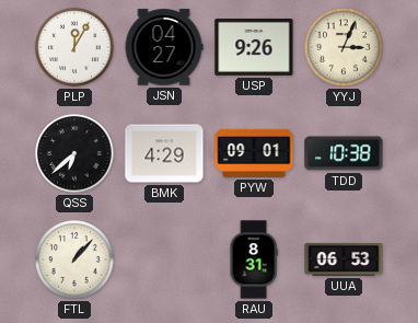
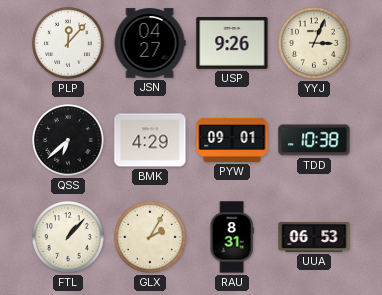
PLP: 12:05 -> 12:07
GLX: none -> 2:05
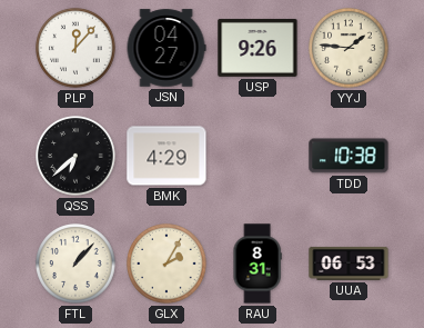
YYJ: 3:04 -> 1:46
PYW: 09:01 -> none
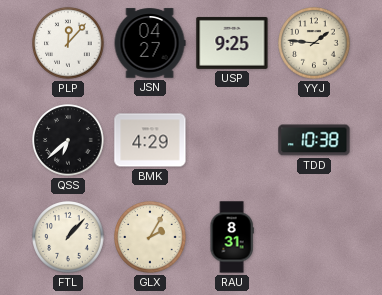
USP: 9:26 -> 9:25
UUA: 06:53 -> none
